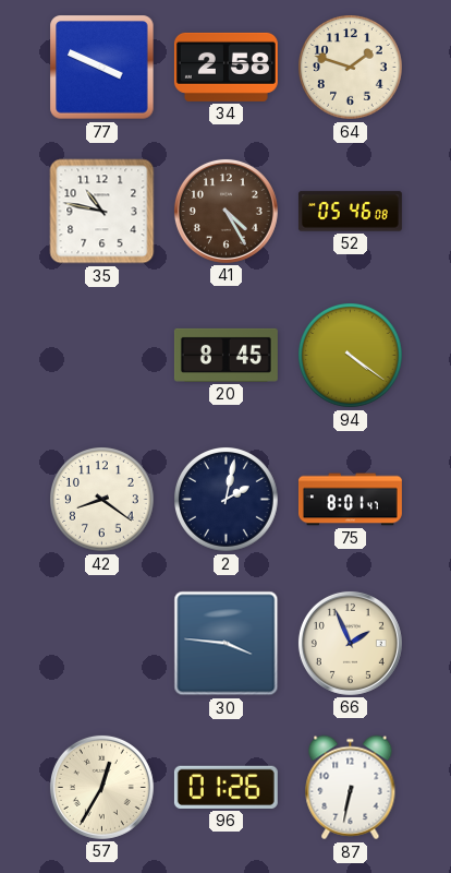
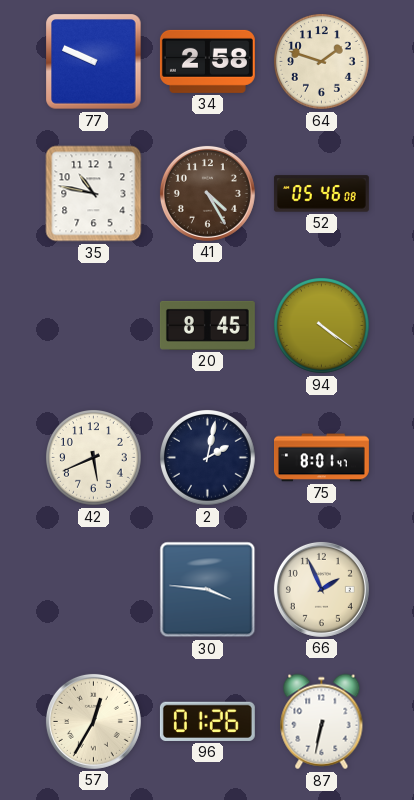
77: 3:49 -> 9:49
42: 8:21 -> 5:41
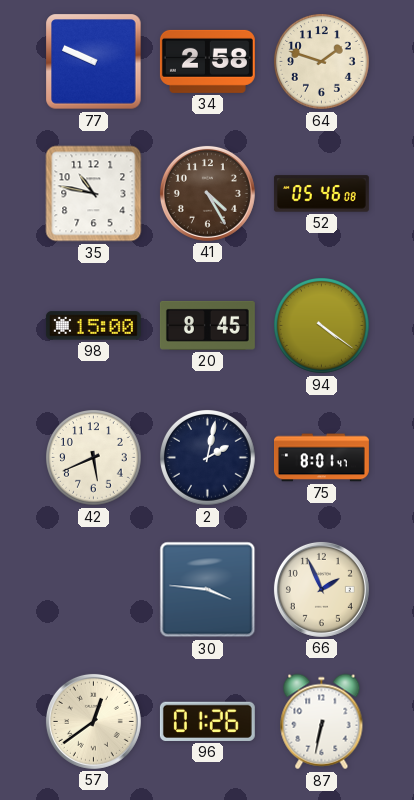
98: none -> 15:00
57: 12:35 -> 12:39
